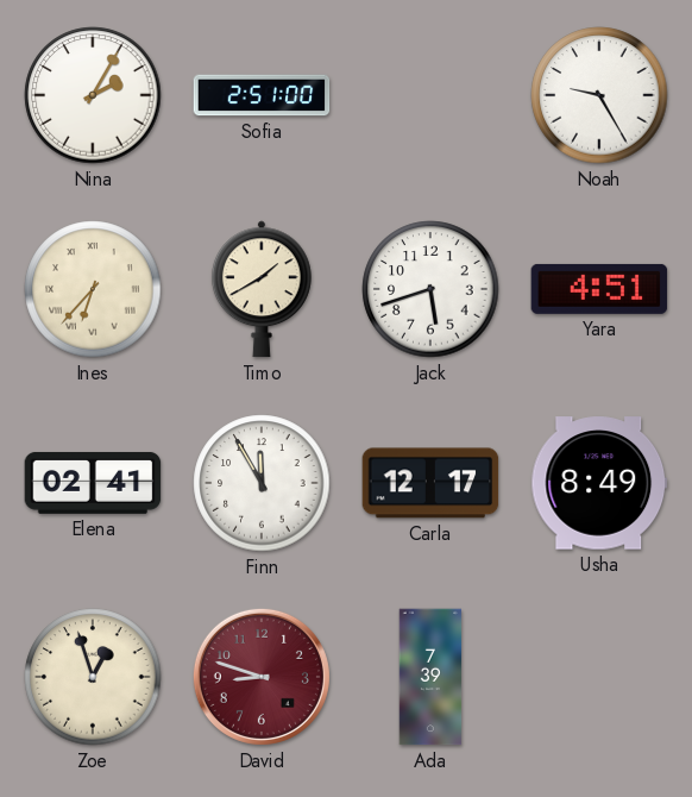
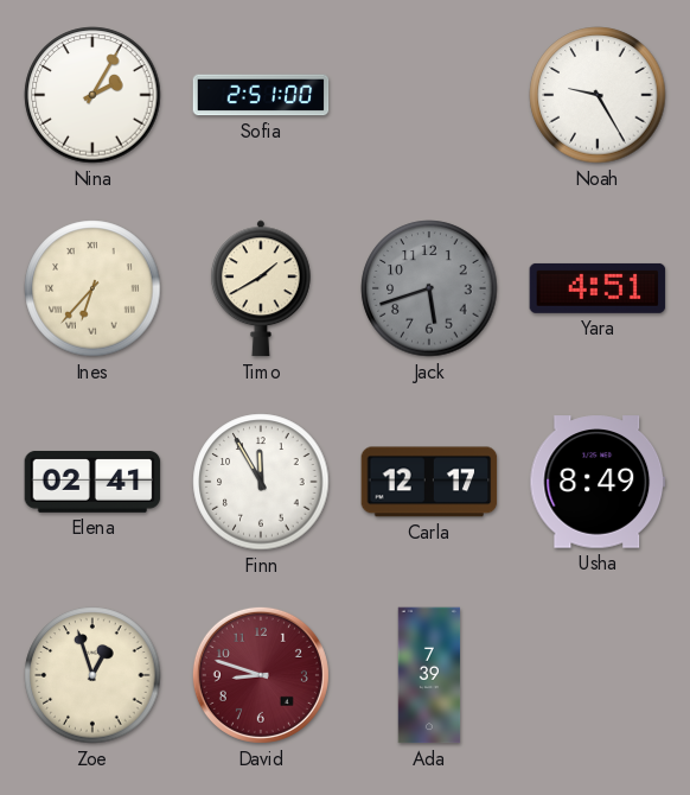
Jack dial: white -> grey
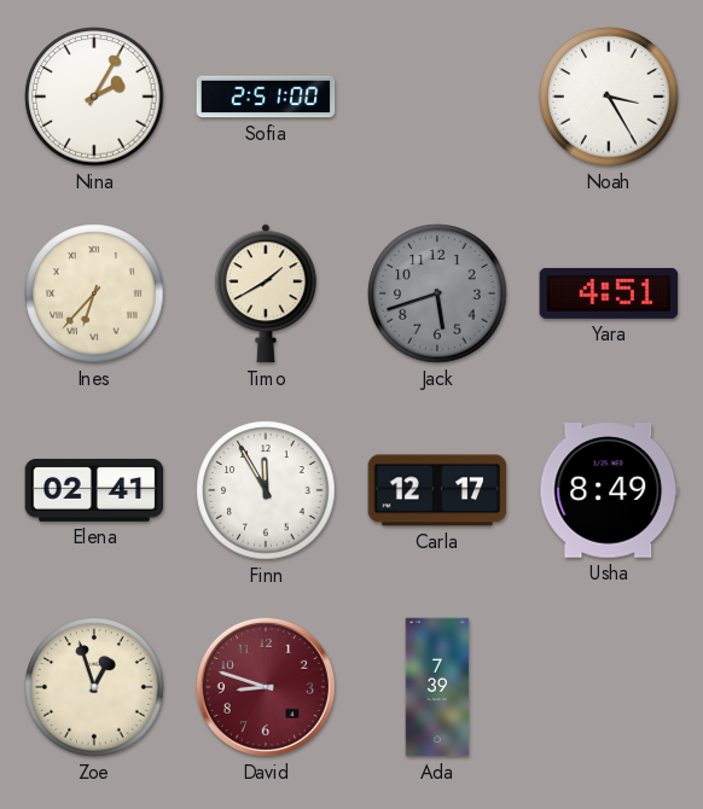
Noah: 9:25 -> 3:25
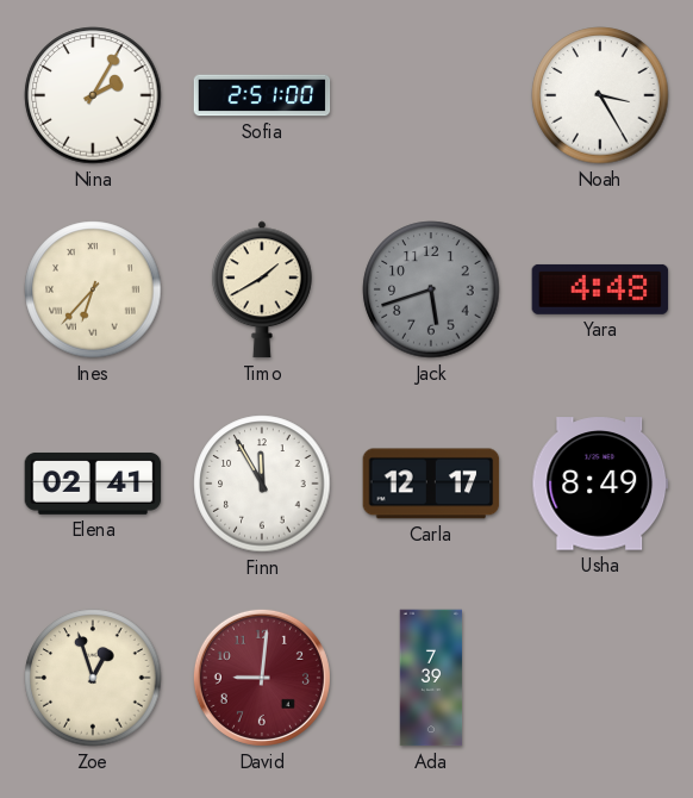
Yara: 4:51 -> 4:48
David: 8:48 -> 9:01
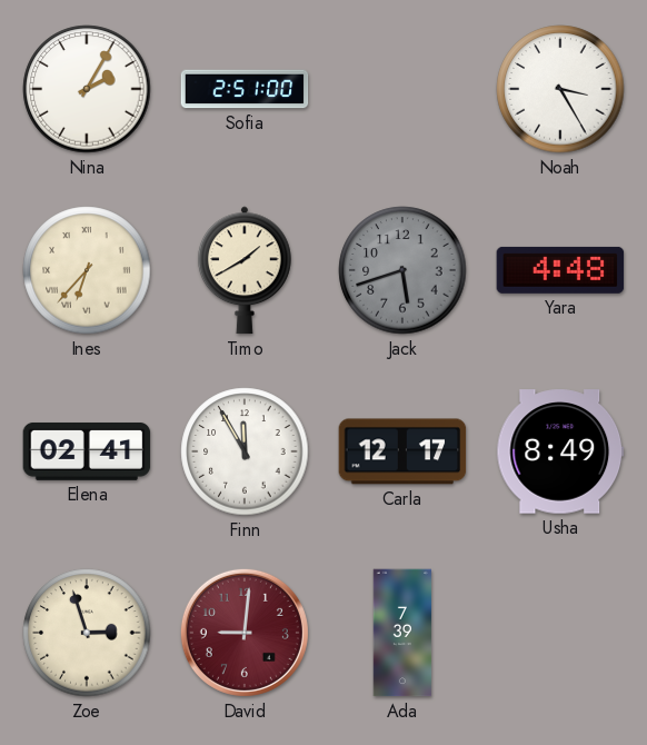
Zoe: 12:57 -> 2:57
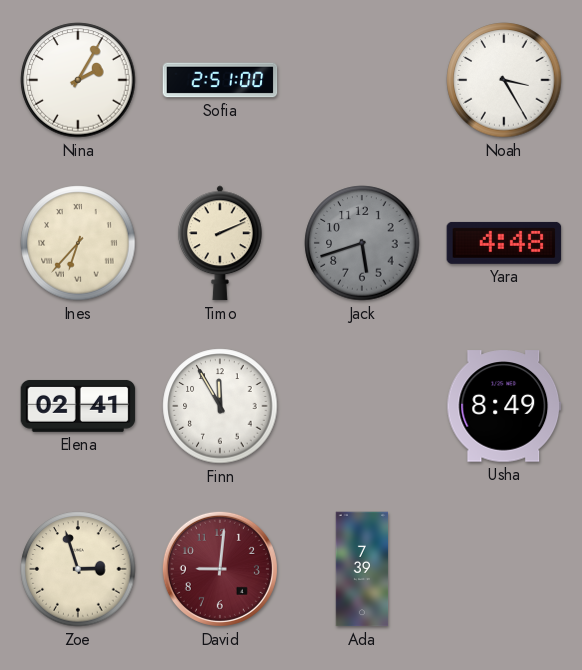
Timo: 1:40 -> 2:11
Carla: 12:17 -> none
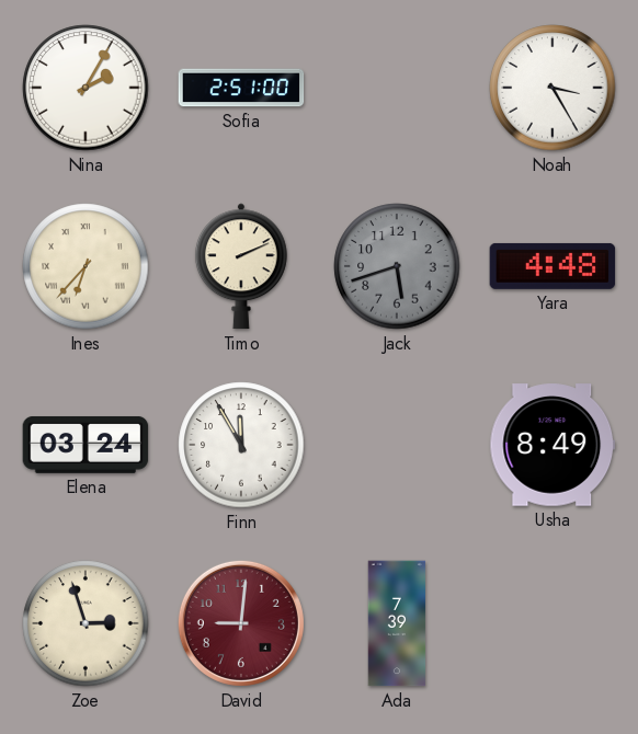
Elena: 02:41 -> 03:24
